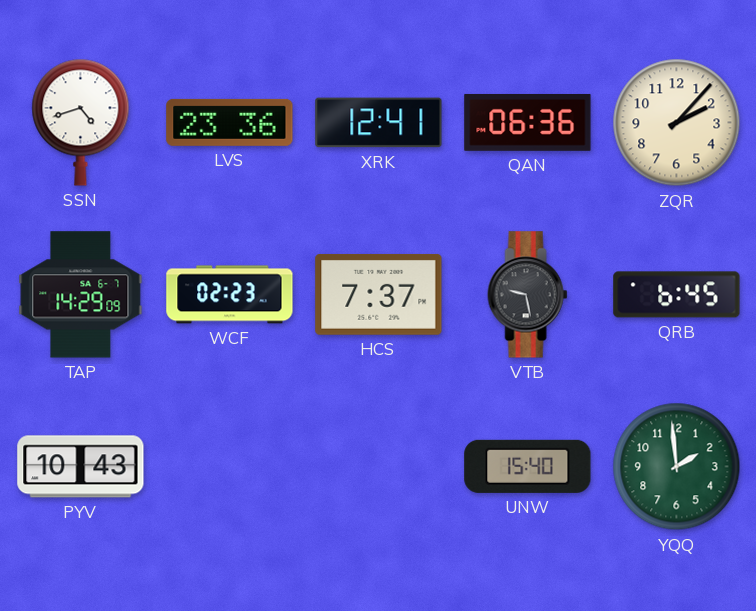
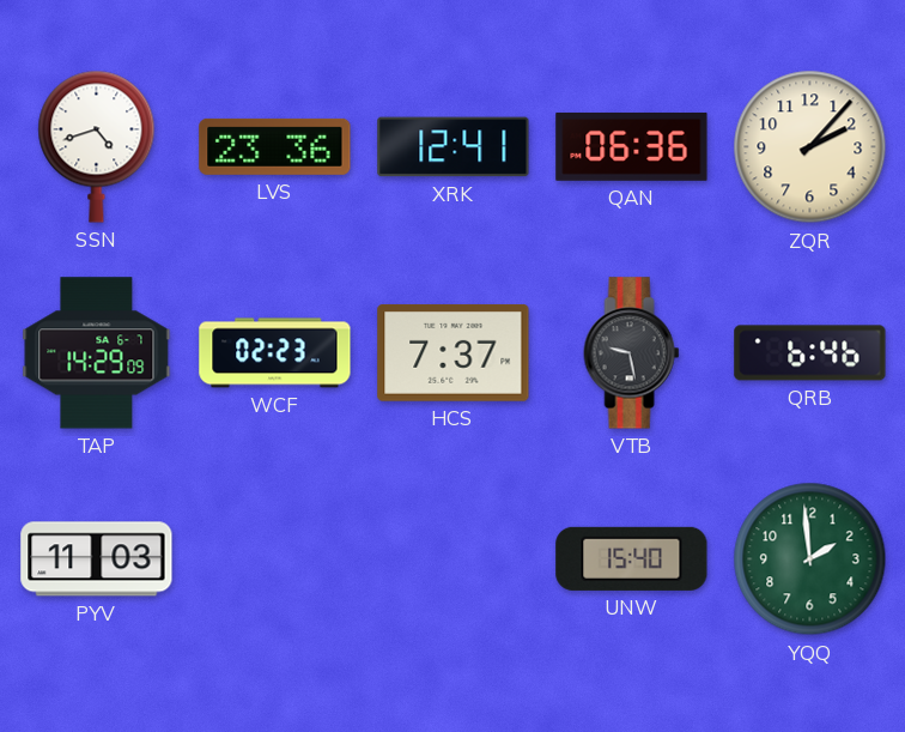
QRB: 6:45 -> 6:46
PYV: 10:43 -> 11:03
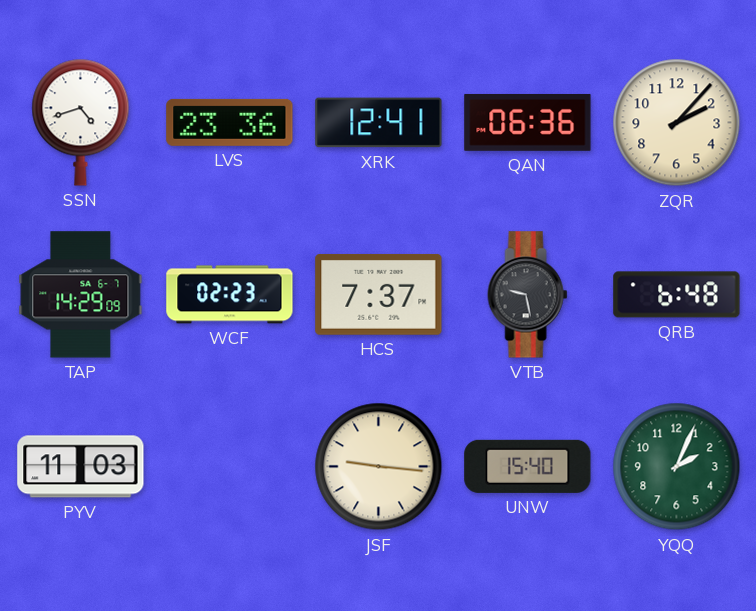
QRB: 6:46 -> 6:48
JSF: none -> 9:16
YQQ: 1:59 -> 2:04
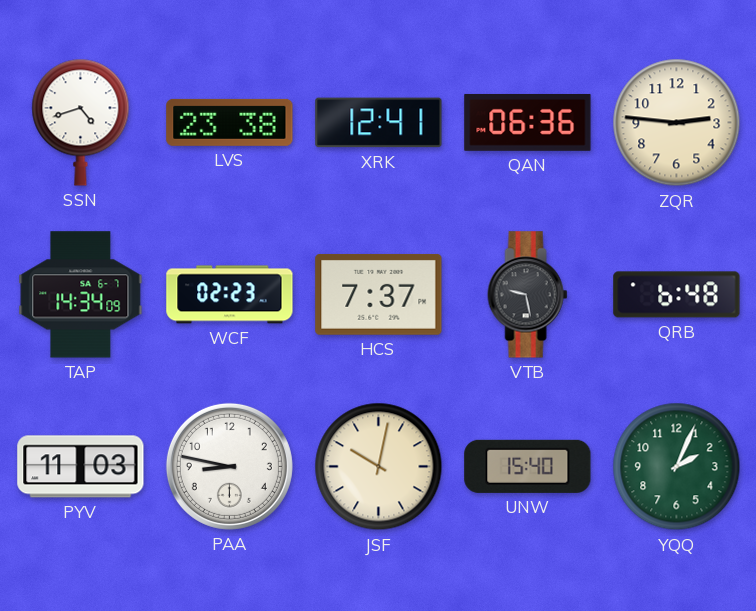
LVS: 23:36 -> 23:38
ZQR: 2:07 -> 2:46
TAP: 14:29 -> 14:34
PAA: none -> 8:47
JSF: 9:16 -> 10:02
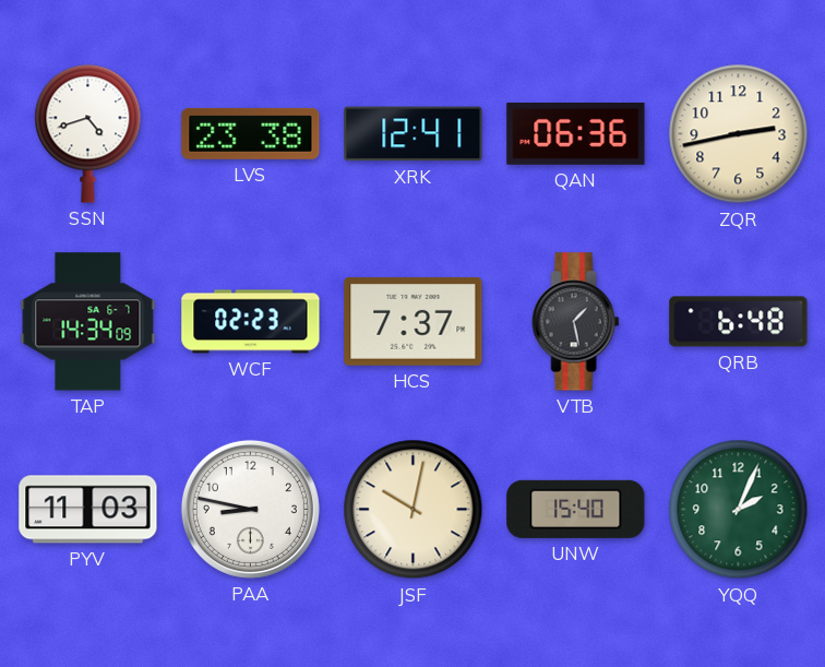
ZQR: 2:46 -> 2:43
VTB: 9:28 -> 1:28
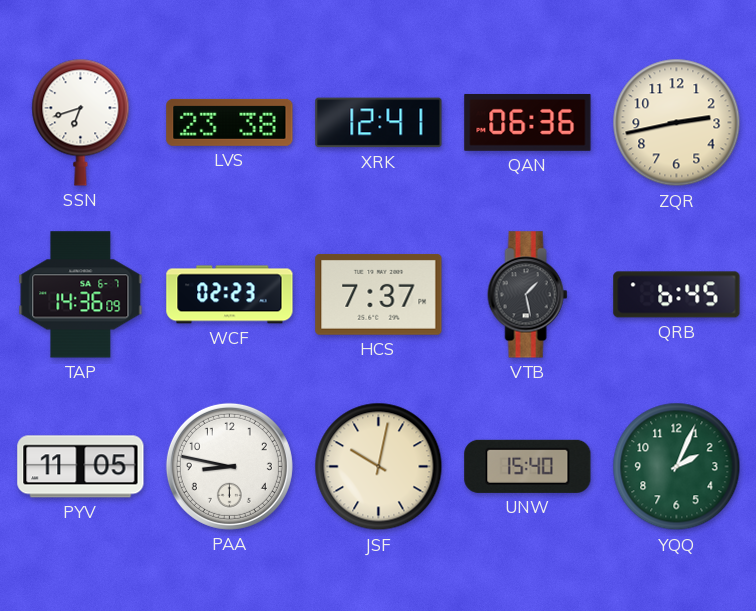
SSN: 4:42 -> 6:42
TAP: 14:34 -> 14:36
QRB: 6:48 -> 6:45
PYV: 11:03 -> 11:05
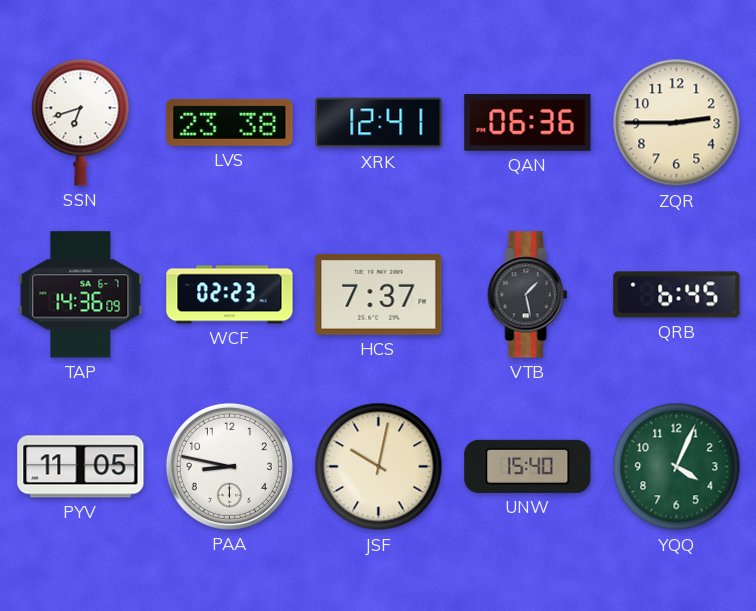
ZQR: 2:43 -> 2:45
YQQ: 2:04 -> 4:04
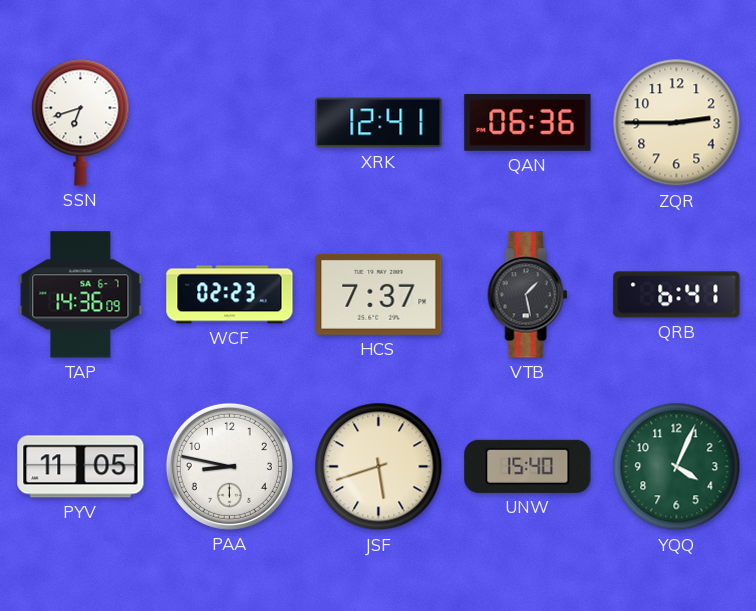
LVS: 23:38 -> none
QRB: 6:45 -> 6:41
JSF: 10:02 -> 5:42
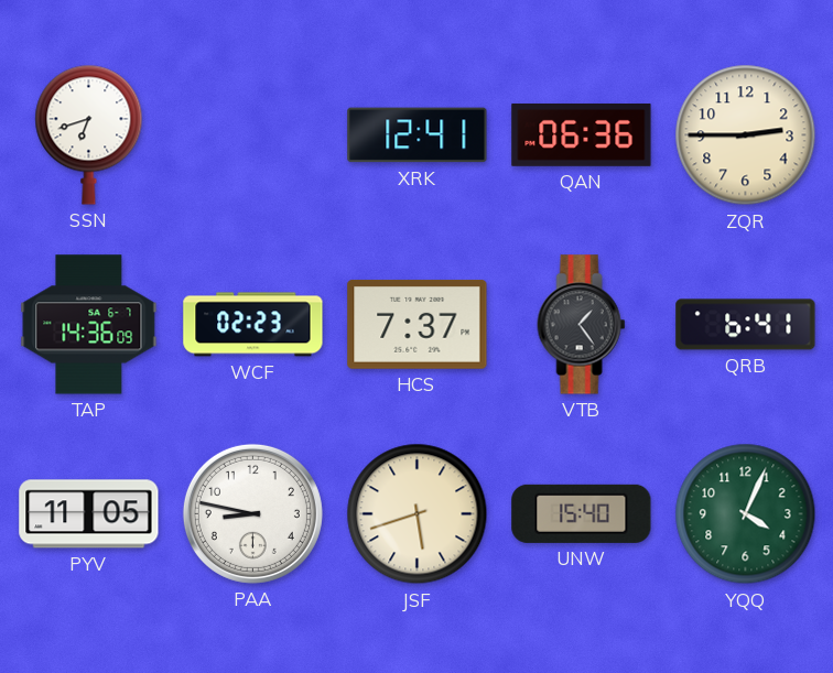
VTB: 1:28 -> 1:24
